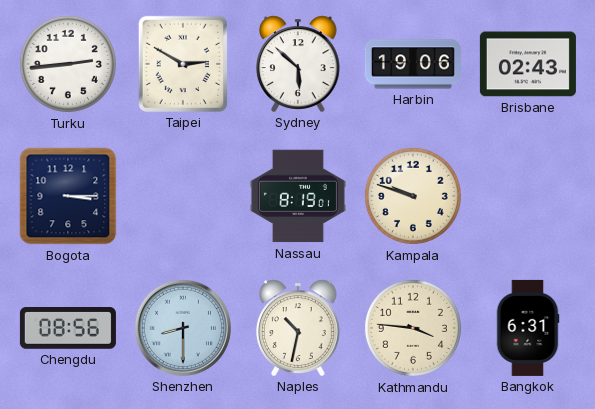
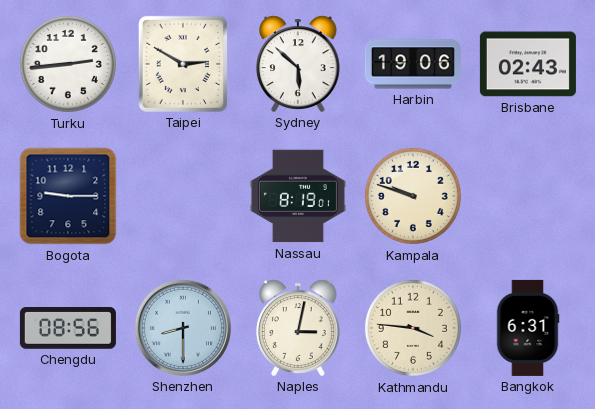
Bogota: 3:15 -> 9:15
Naples: 10:32 -> 3:02
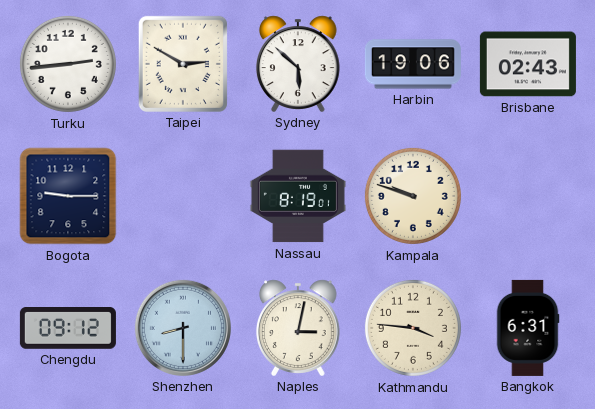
Chengdu: 08:56 -> 09:12
